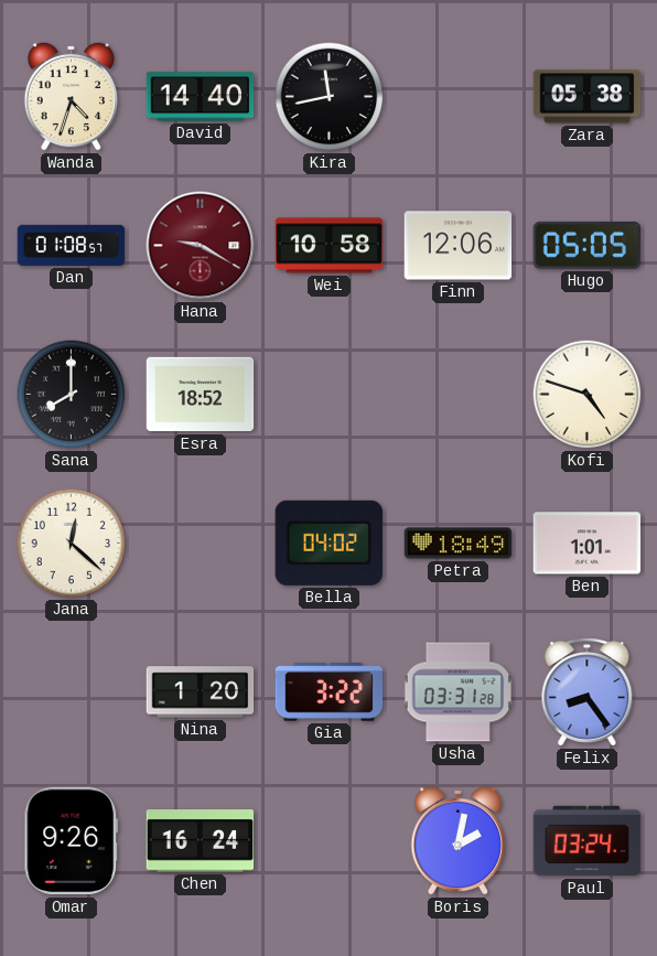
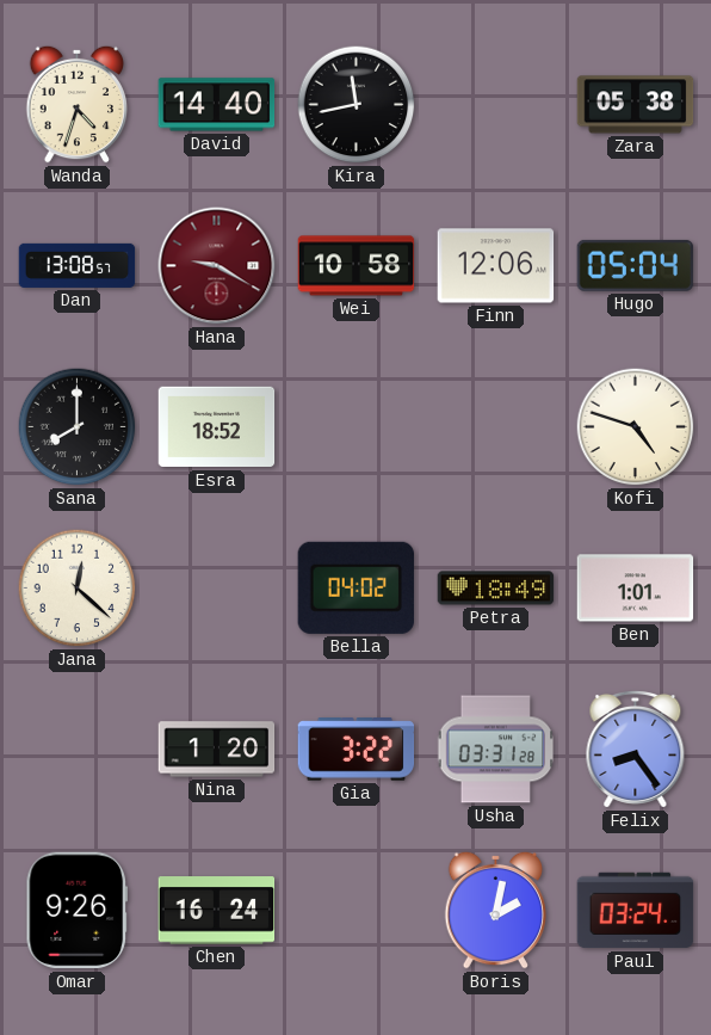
Dan: 01:08 -> 13:08
Hugo: 05:05 -> 05:04
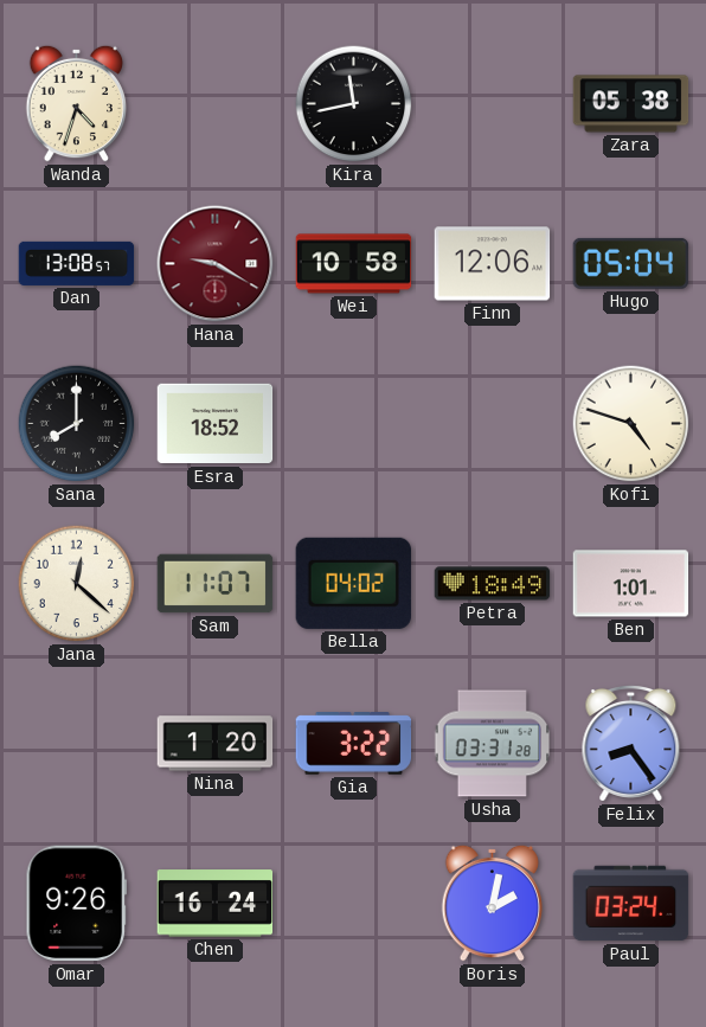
David: 14:40 -> none
Sam: none -> 11:07
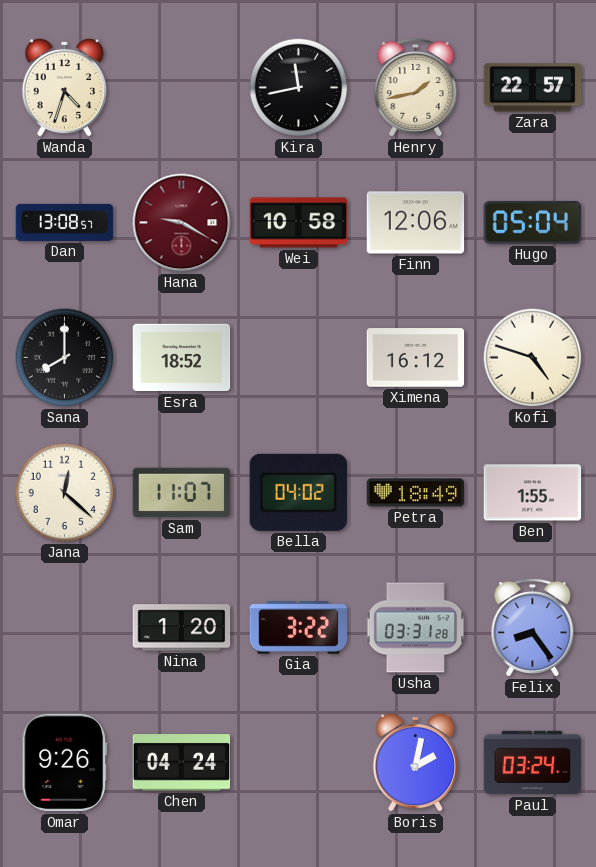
Henry: none -> 1:43
Zara: 05:38 -> 22:57
Ximena: none -> 16:12
Ben: 1:01 -> 1:55
Chen: 16:24 -> 04:24
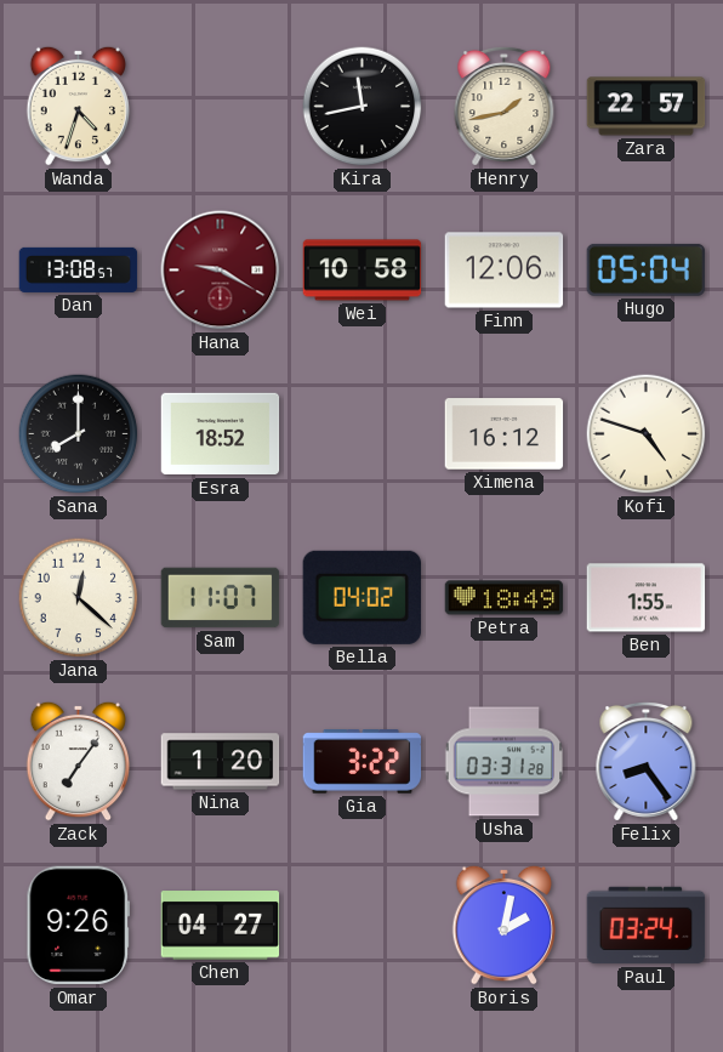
Zack: none -> 7:06
Chen: 04:24 -> 04:27
